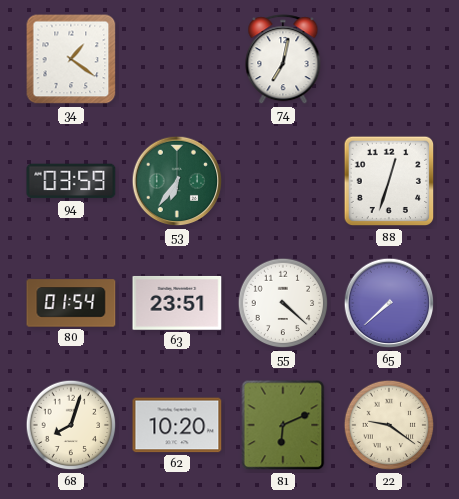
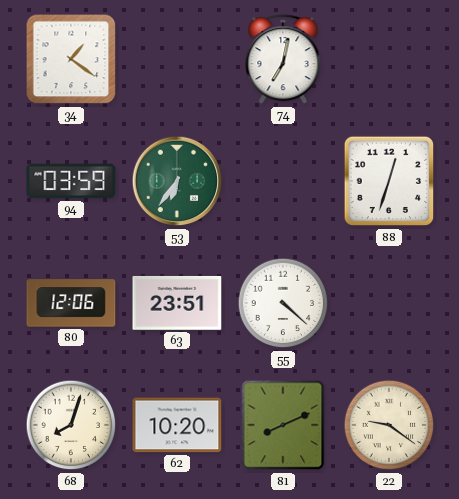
80: 01:54 -> 12:06
65: 7:38 -> none
81: 6:11 -> 8:11
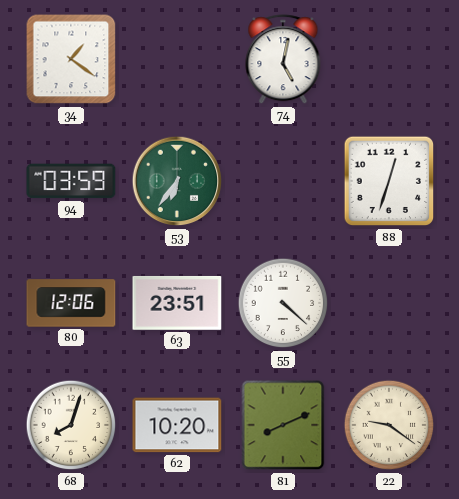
74: 7:02 -> 5:02
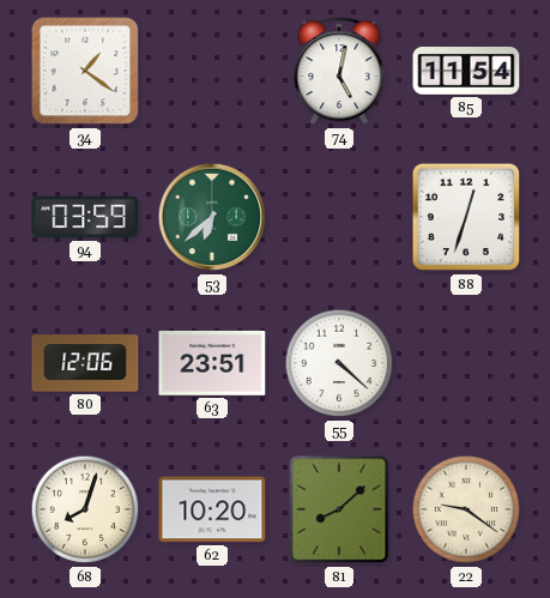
85: none -> 11:54
53: 6:36 -> 6:38
81: 8:11 -> 8:08
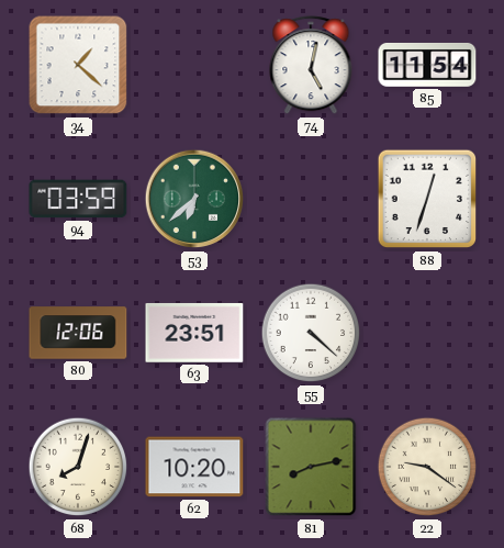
34: 1:21 -> 1:22
81: 8:08 -> 8:13
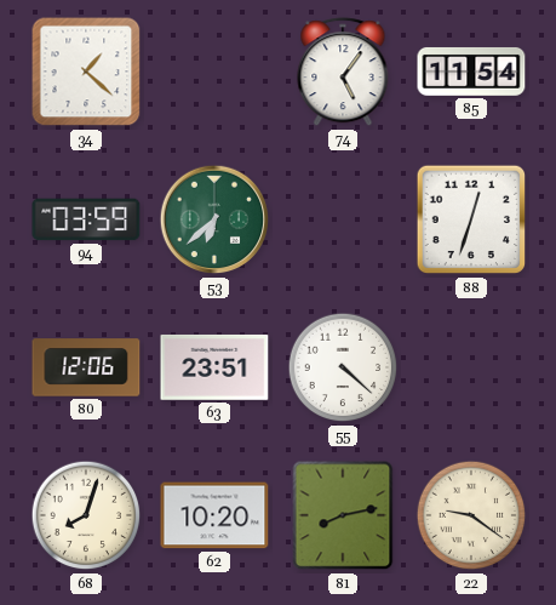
74: 5:02 -> 5:06
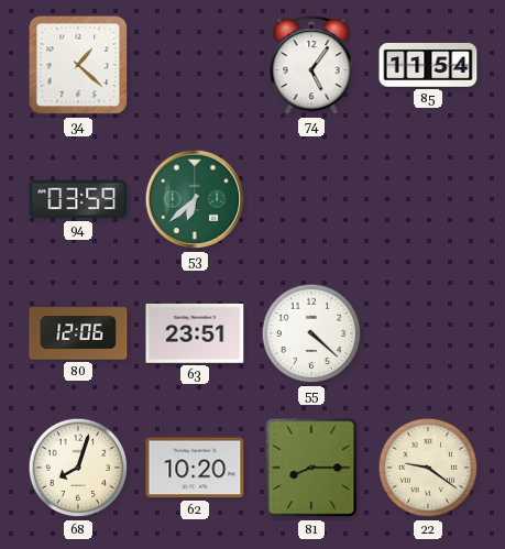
88: 12:33 -> none
81: 8:13 -> 8:15
